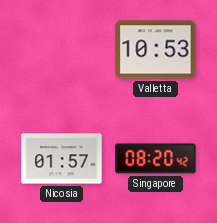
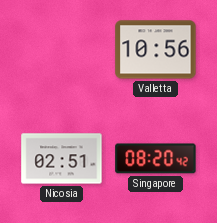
Valletta: 10:53 -> 10:56
Nicosia: 01:57 -> 02:51
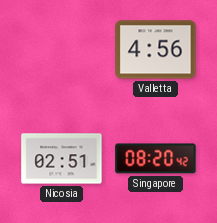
Valletta: 10:56 -> 4:56
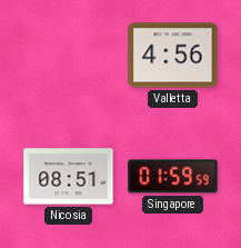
Nicosia: 02:51 -> 08:51
Singapore: 08:20 -> 01:59
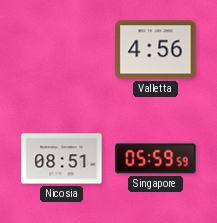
Singapore: 01:59 -> 05:59
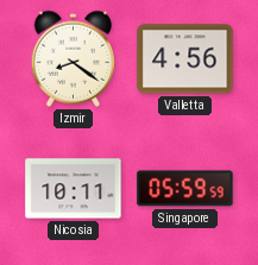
Izmir: none -> 8:21
Nicosia: 08:51 -> 10:11
